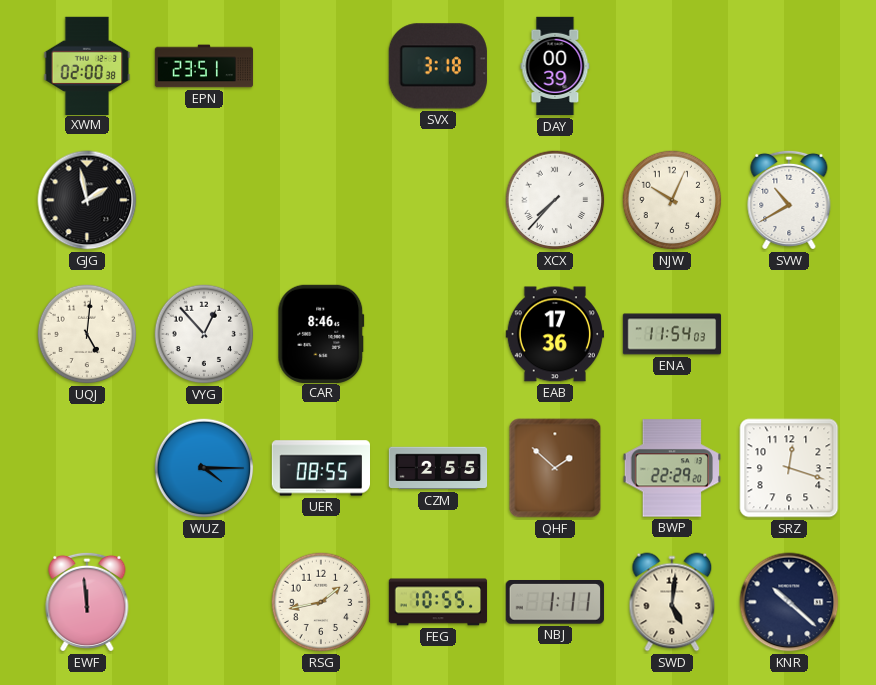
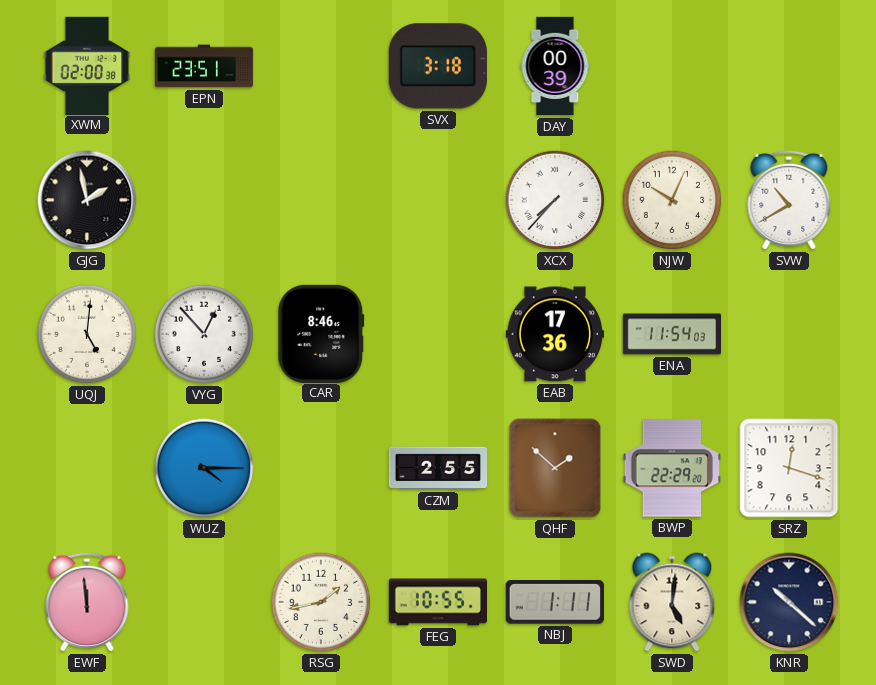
UER: 08:55 -> none
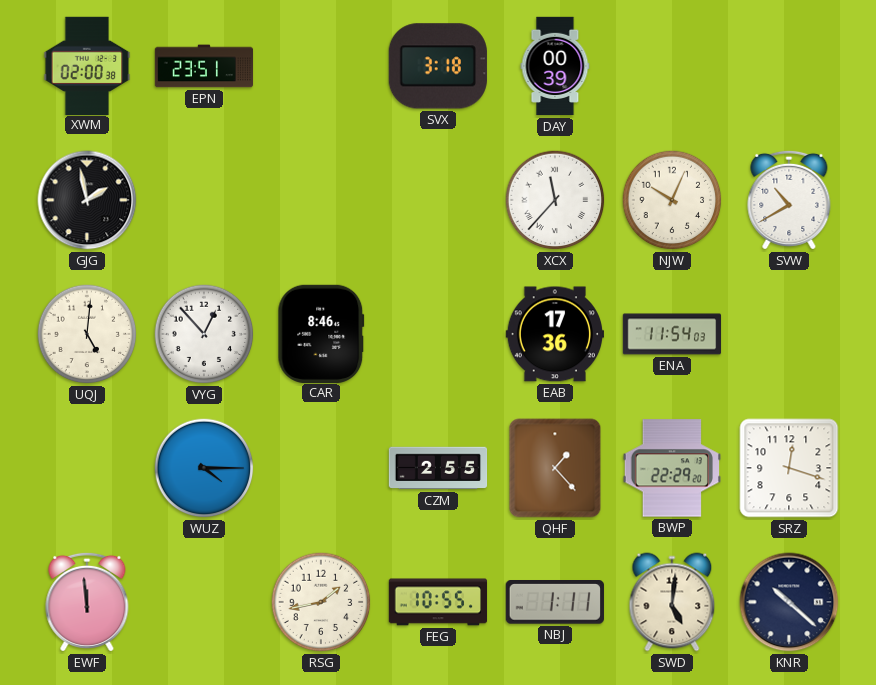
XCX: 7:37 -> 11:37
QHF: 1:52 -> 1:23
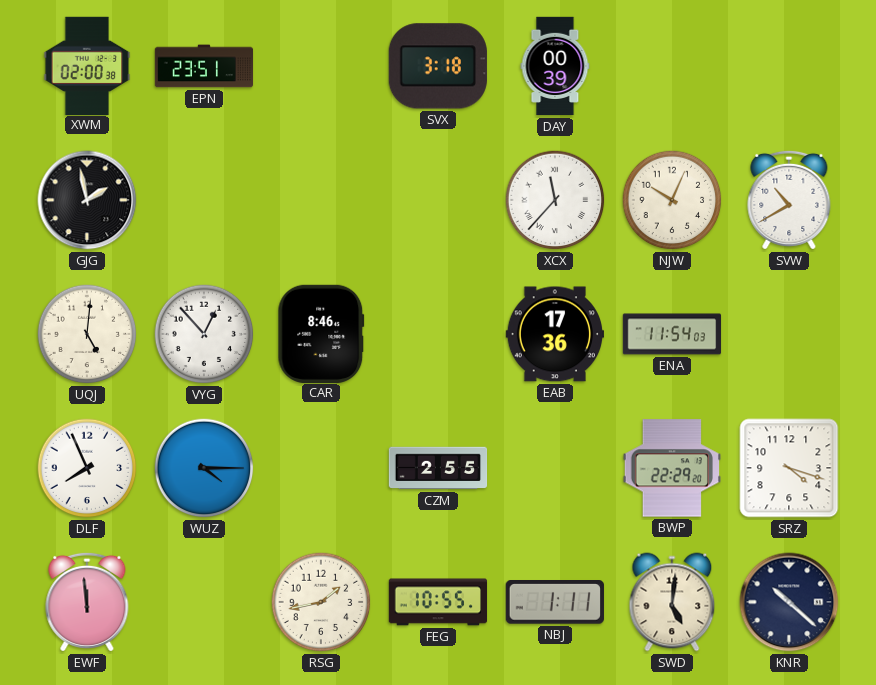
DLF: none -> 7:56
QHF: 1:23 -> none
SRZ: 12:18 -> 4:18
